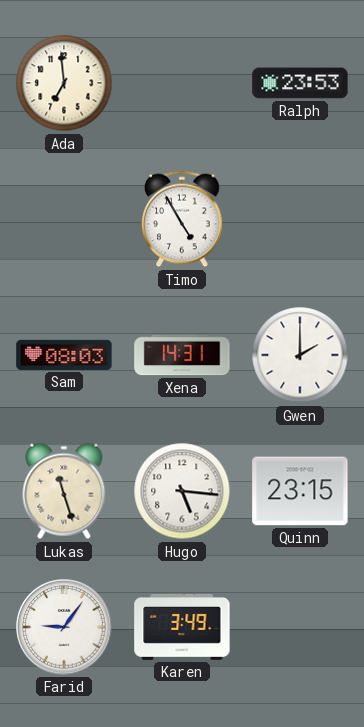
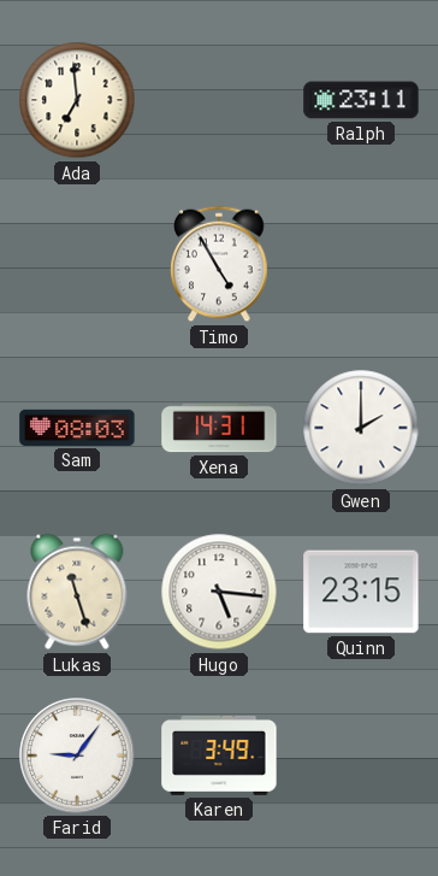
Ralph: 23:53 -> 23:11
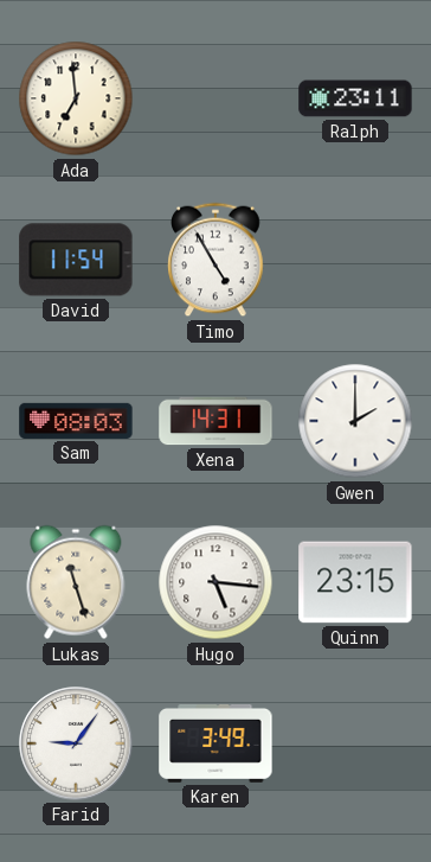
David: none -> 11:54
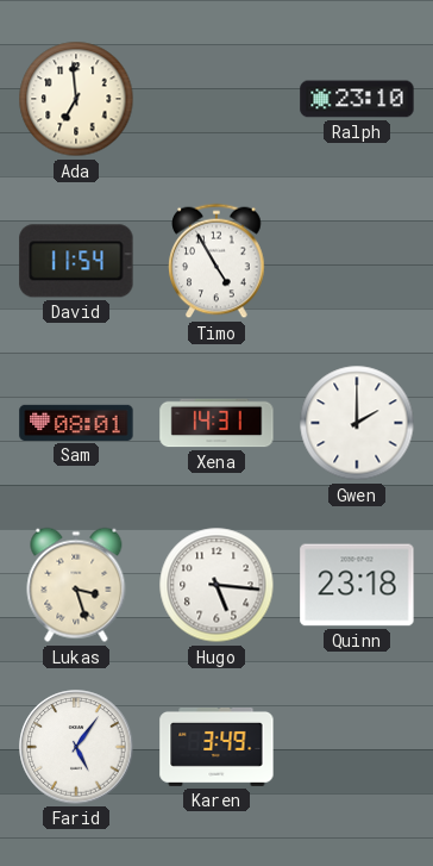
Ralph: 23:11 -> 23:10
Sam: 08:03 -> 08:01
Lukas: 11:27 -> 3:27
Quinn: 23:15 -> 23:18
Farid: 9:06 -> 5:06
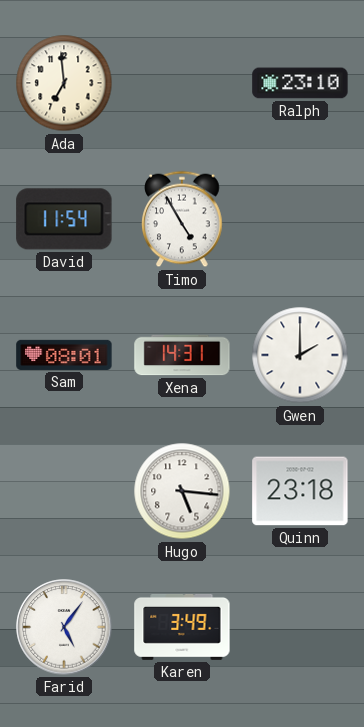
Lukas: 3:27 -> none
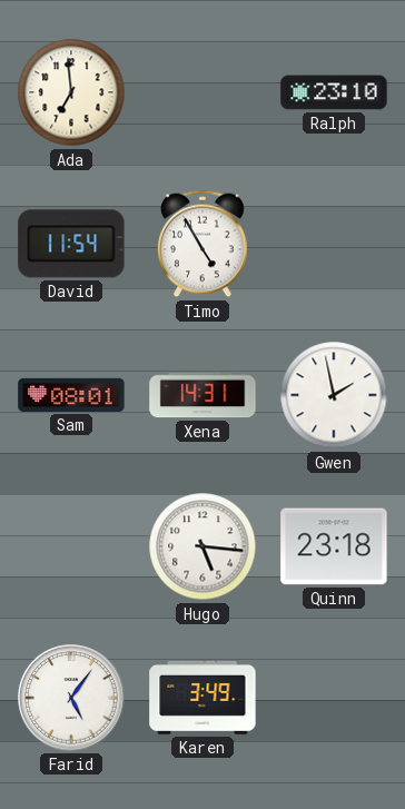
Gwen: 2:00 -> 1:58
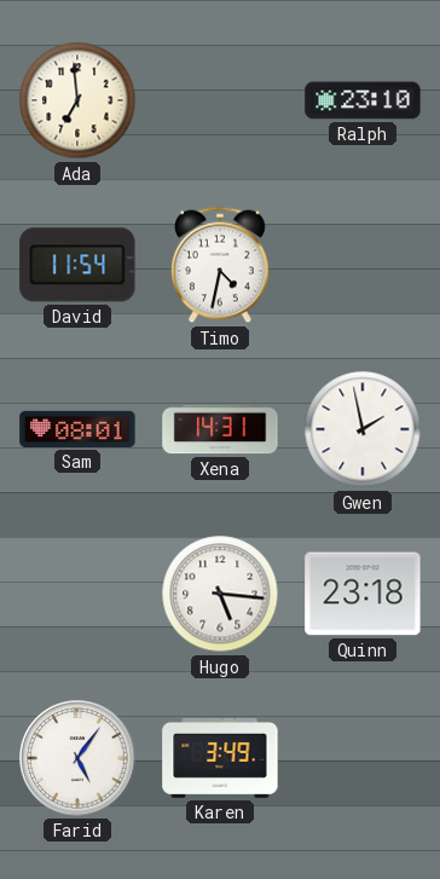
Timo: 4:55 -> 4:32
